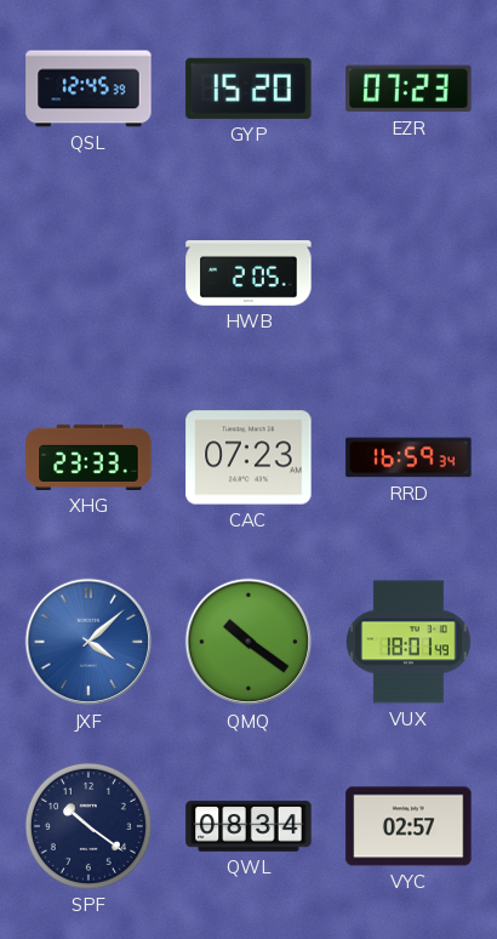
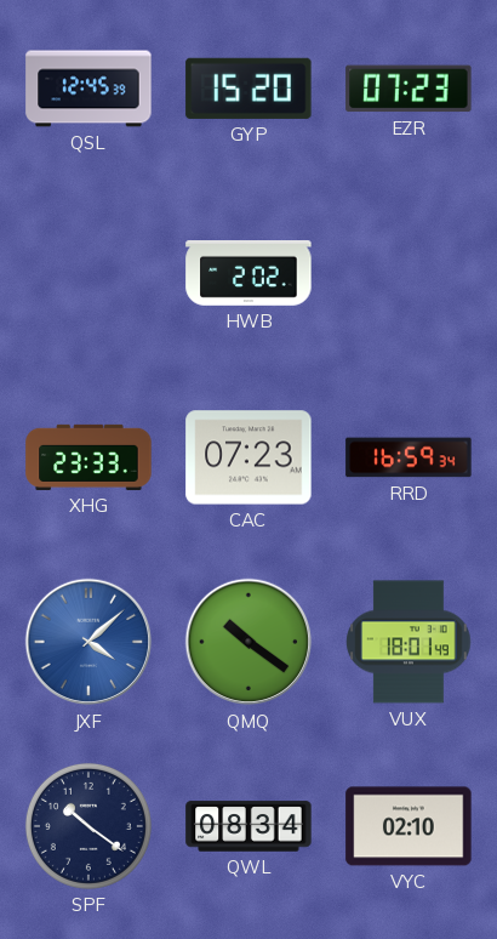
HWB: 2:05 -> 2:02
VYC: 02:57 -> 02:10
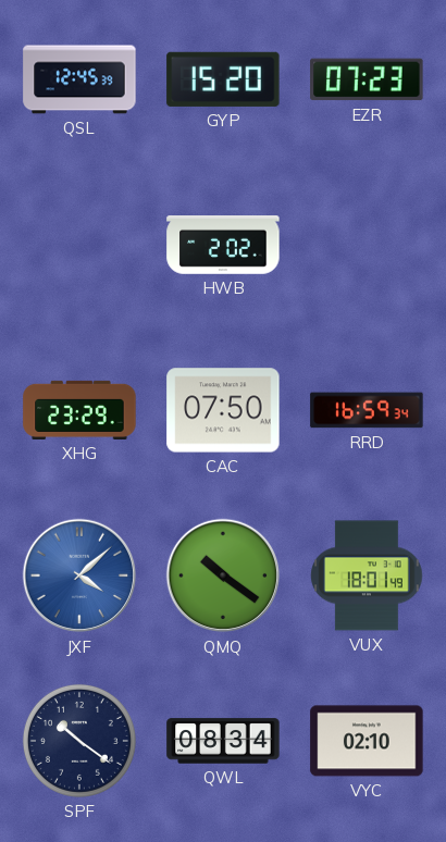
XHG: 23:33 -> 23:29
CAC: 07:23 -> 07:50
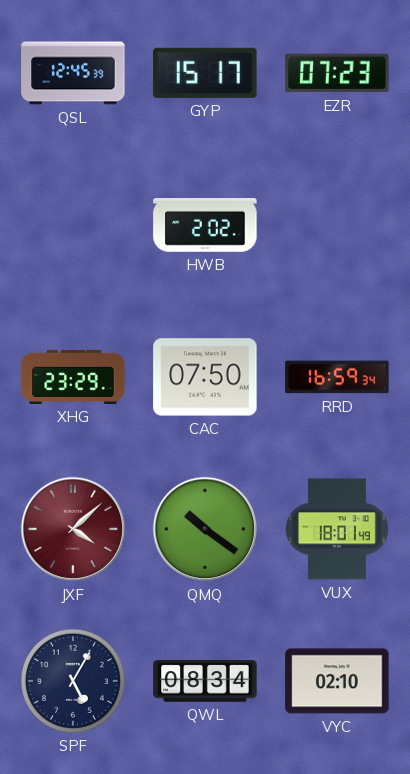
GYP: 15:20 -> 15:17
JXF dial: blue -> burgundy
SPF: 10:21 -> 5:05
